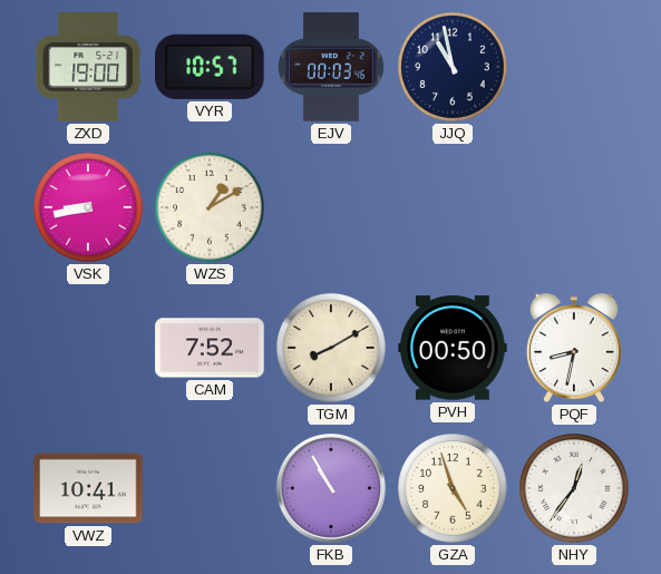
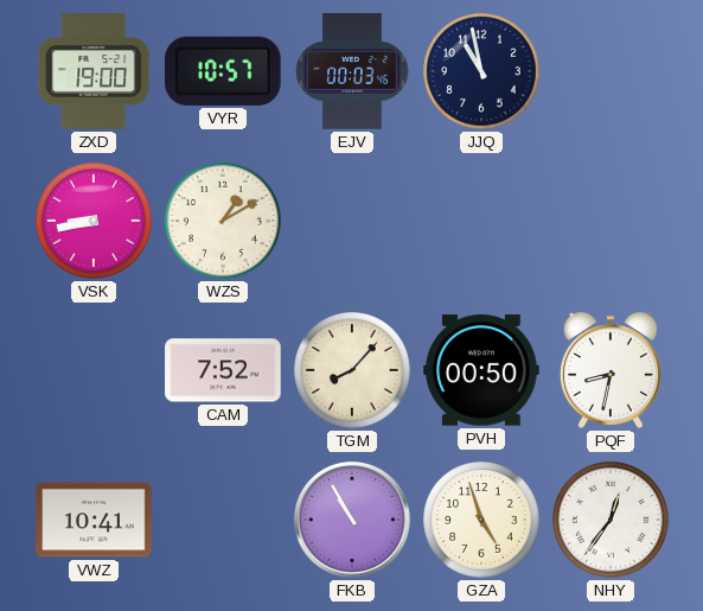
TGM: 8:10 -> 8:07
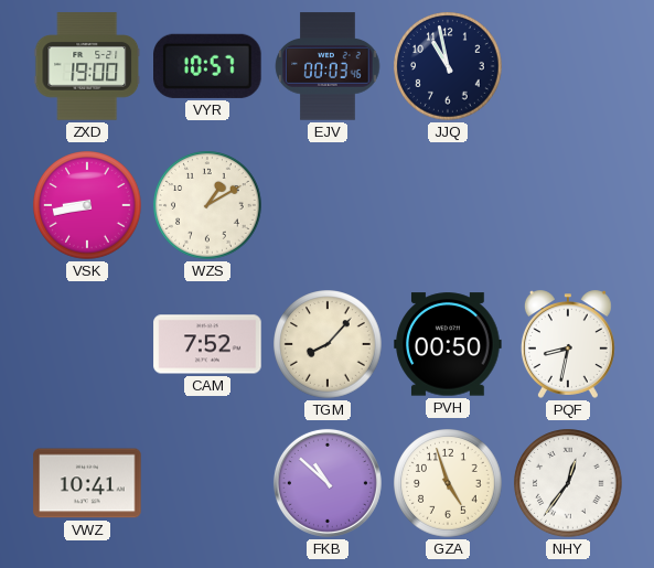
FKB: 10:55 -> 10:52
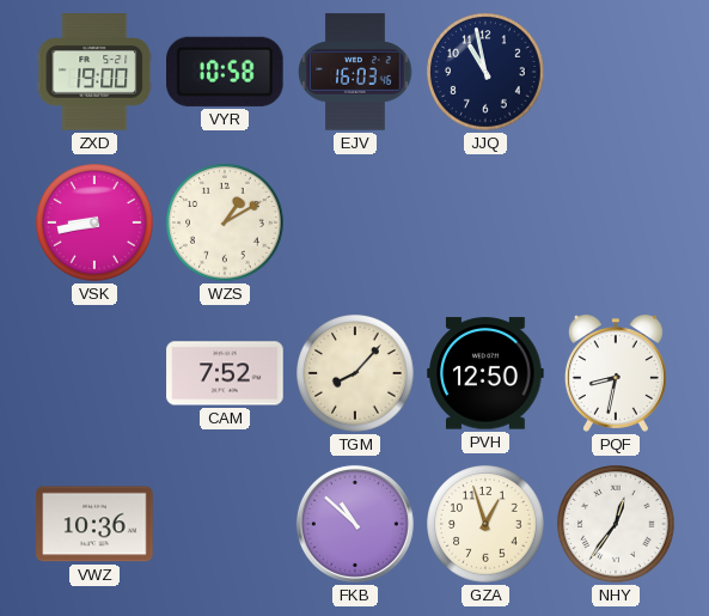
VYR: 10:57 -> 10:58
EJV: 00:03 -> 16:03
PVH: 00:50 -> 12:50
VWZ: 10:41 -> 10:36
GZA: 4:57 -> 12:57
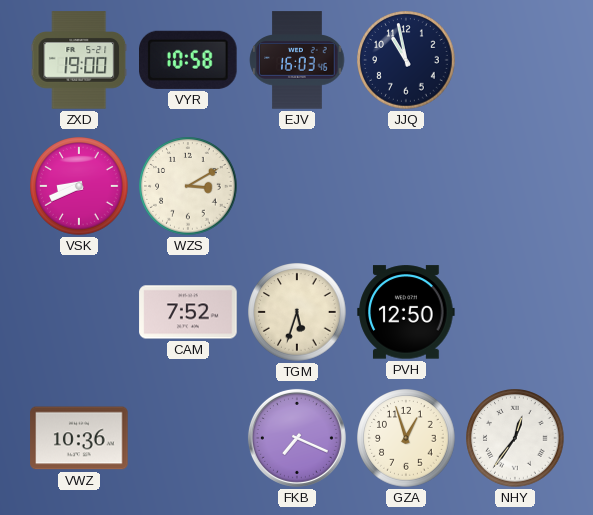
VSK: 8:43 -> 8:41
WZS: 1:10 -> 3:10
TGM: 8:07 -> 5:33
PQF: 8:32 -> none
FKB: 10:52 -> 7:19
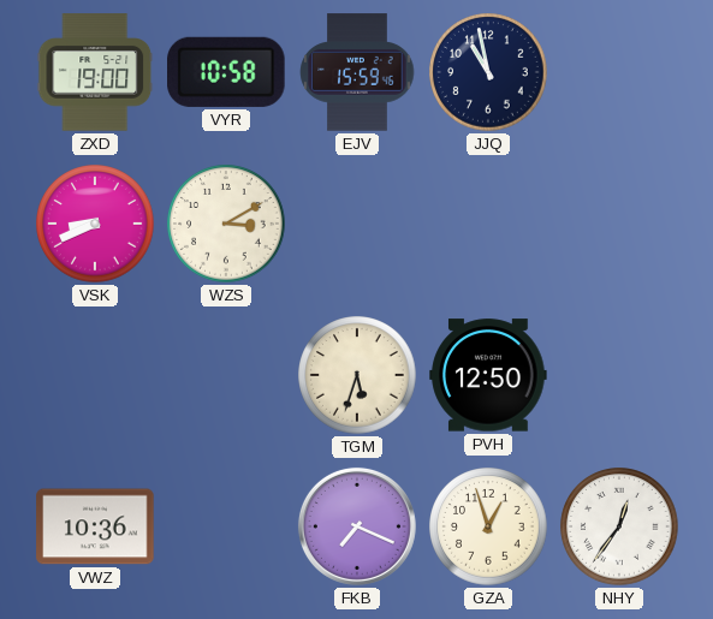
EJV: 16:03 -> 15:59
CAM: 7:52 -> none
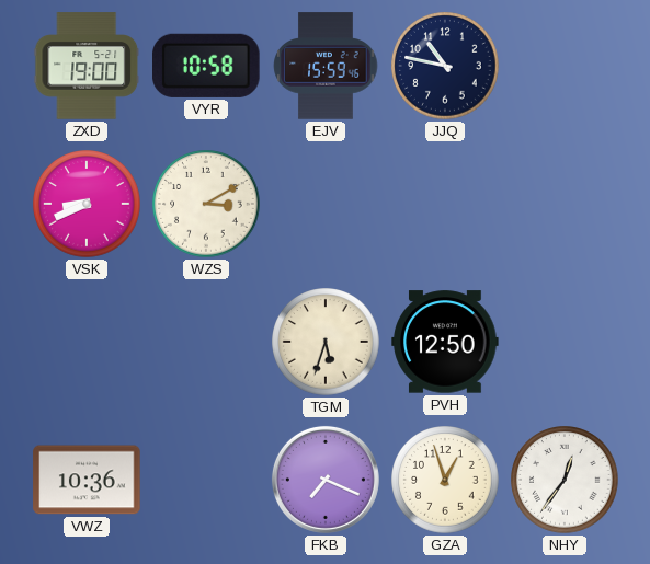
JJQ: 10:58 -> 10:47
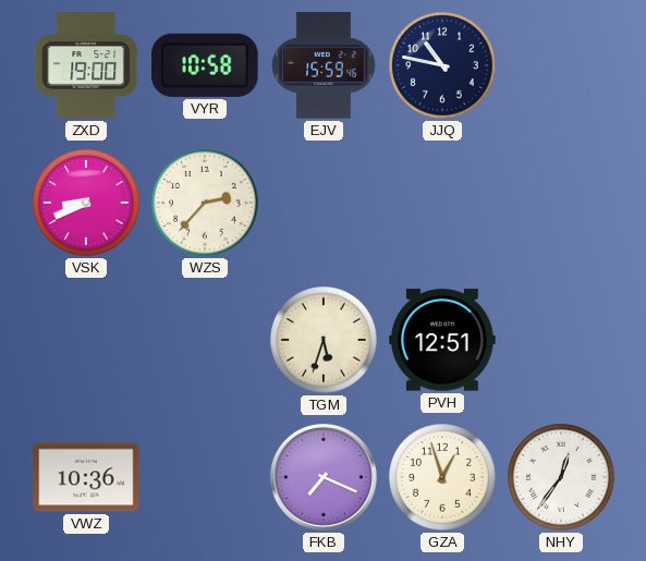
WZS: 3:10 -> 2:37
PVH: 12:50 -> 12:51
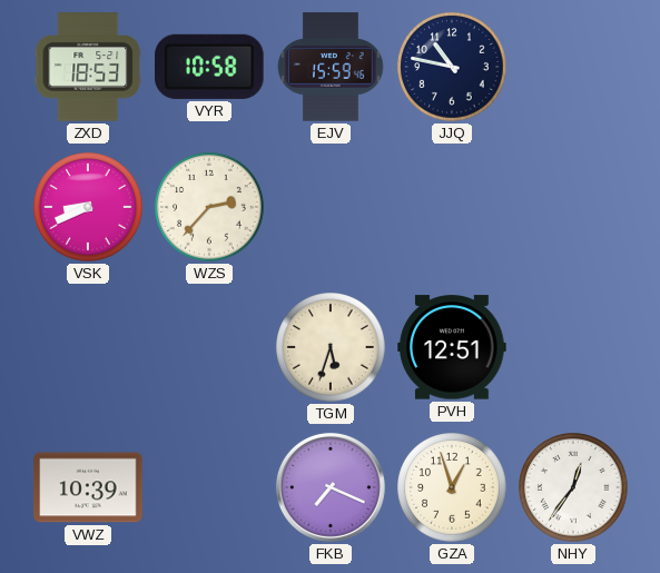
ZXD: 19:00 -> 18:53
VWZ: 10:36 -> 10:39
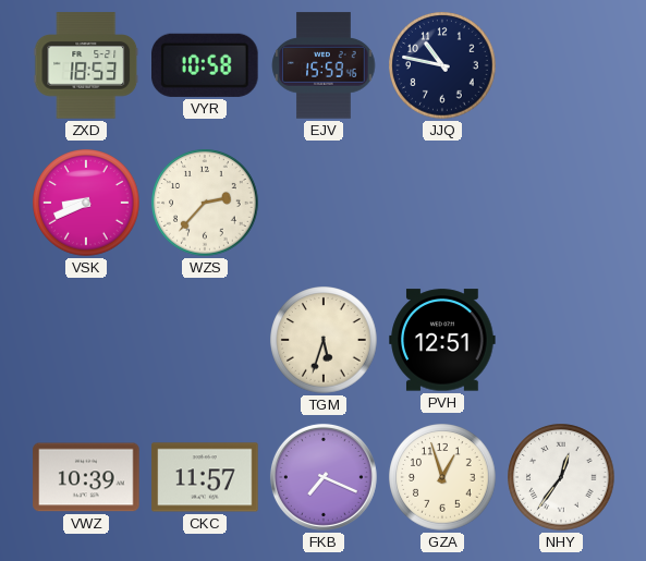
CKC: none -> 11:57
